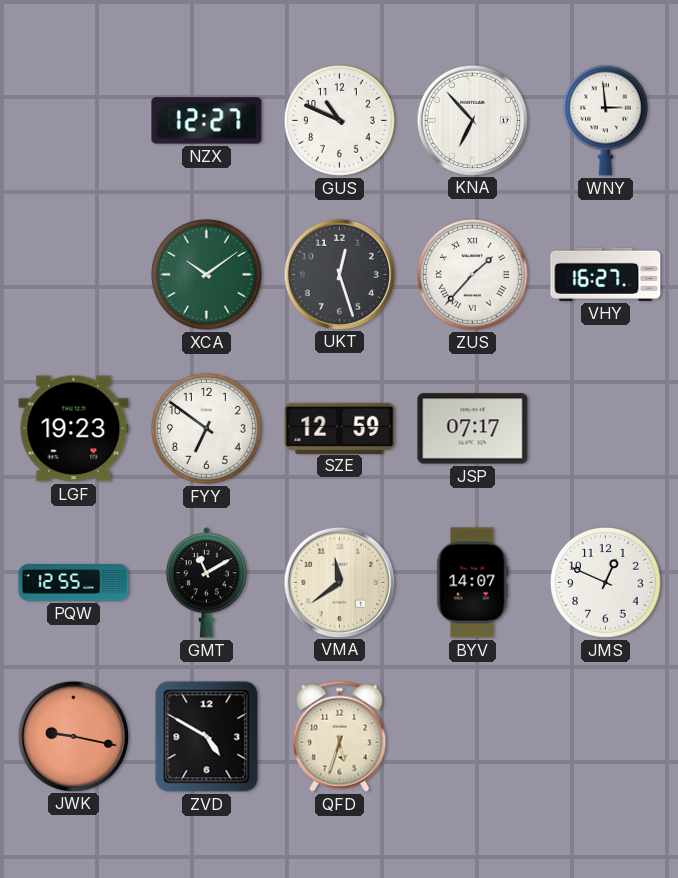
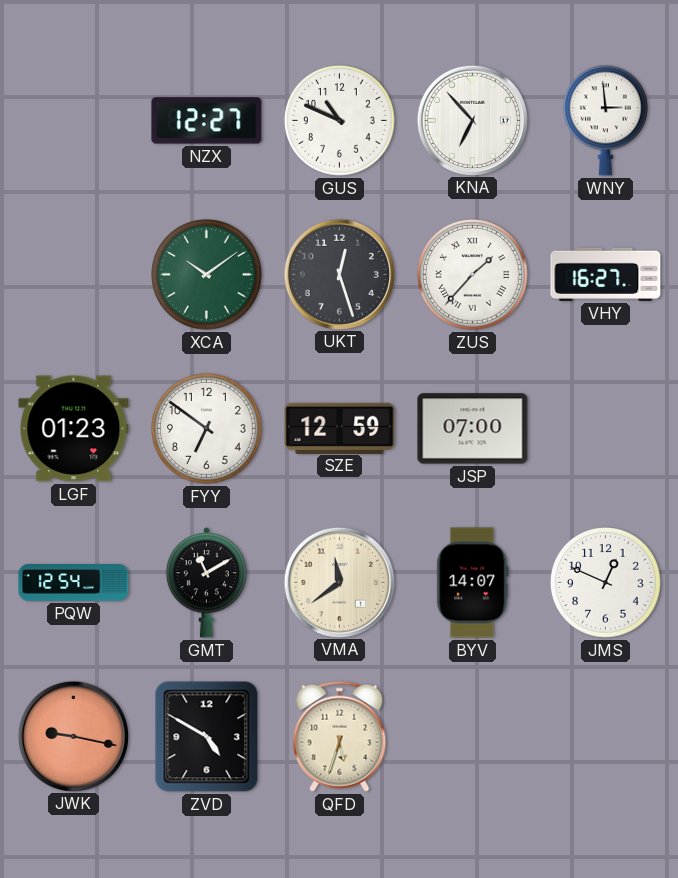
LGF: 19:23 -> 01:23
JSP: 07:17 -> 07:00
PQW: 12:55 -> 12:54
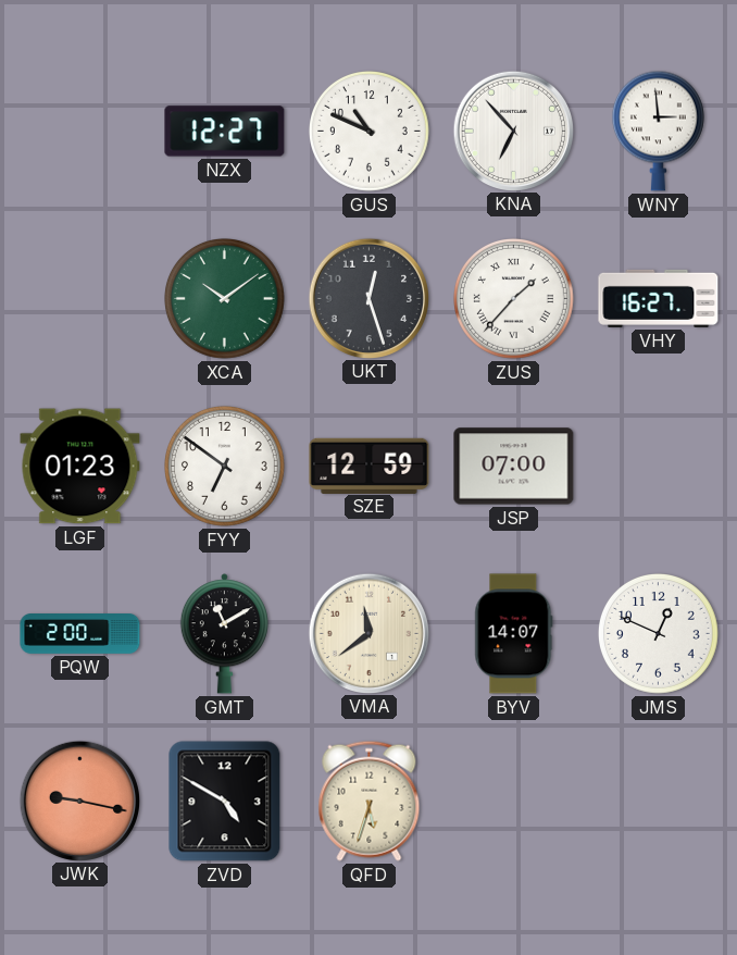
PQW: 12:54 -> 2:00
